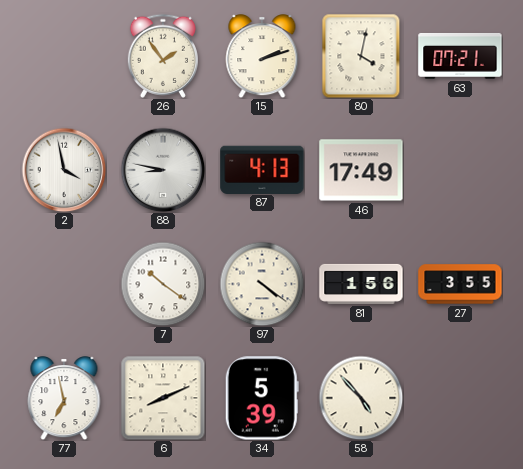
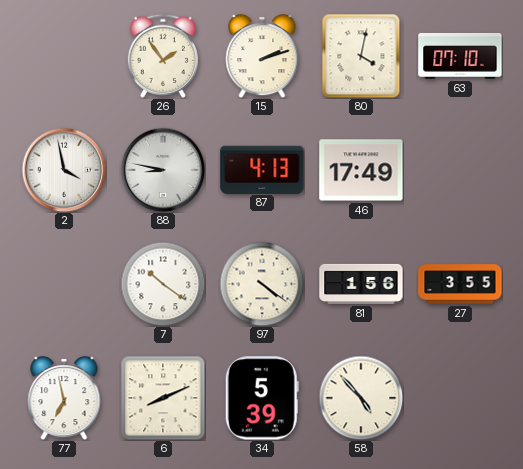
63: 07:21 -> 07:10
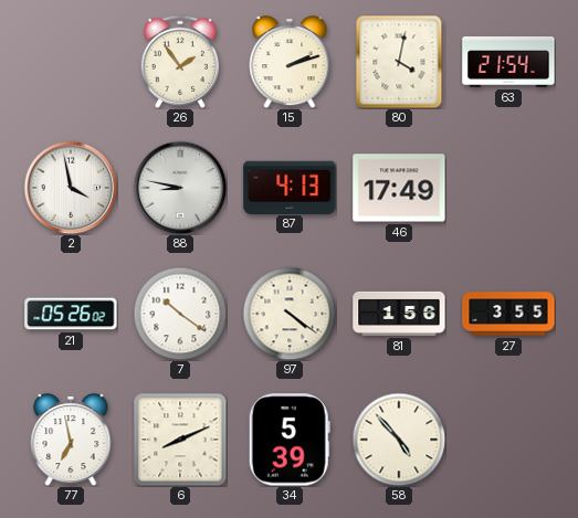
63: 07:10 -> 21:54
21: none -> 05:26
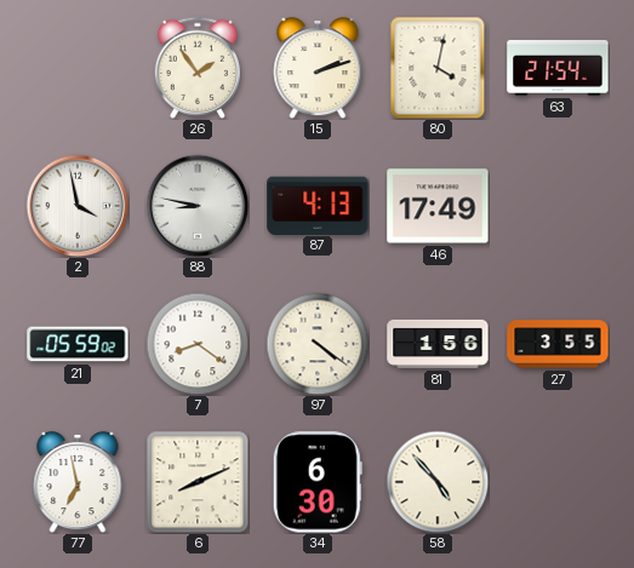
21: 05:26 -> 05:59
7: 10:21 -> 8:21
34: 5:39 -> 6:30
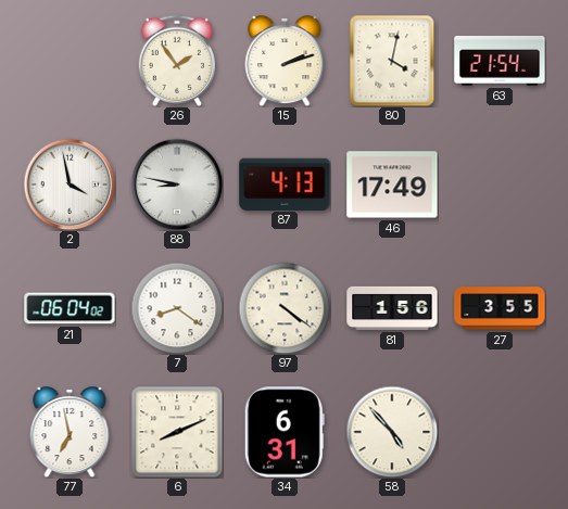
21: 05:59 -> 06:04
34: 6:30 -> 6:31
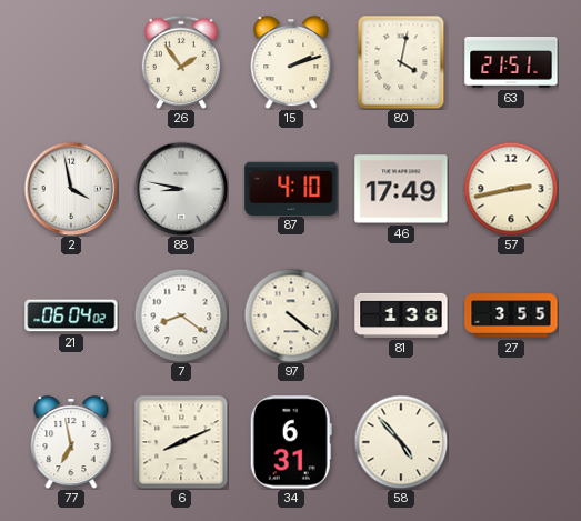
63: 21:54 -> 21:51
87: 4:13 -> 4:10
57: none -> 2:43
81: 1:56 -> 1:38
